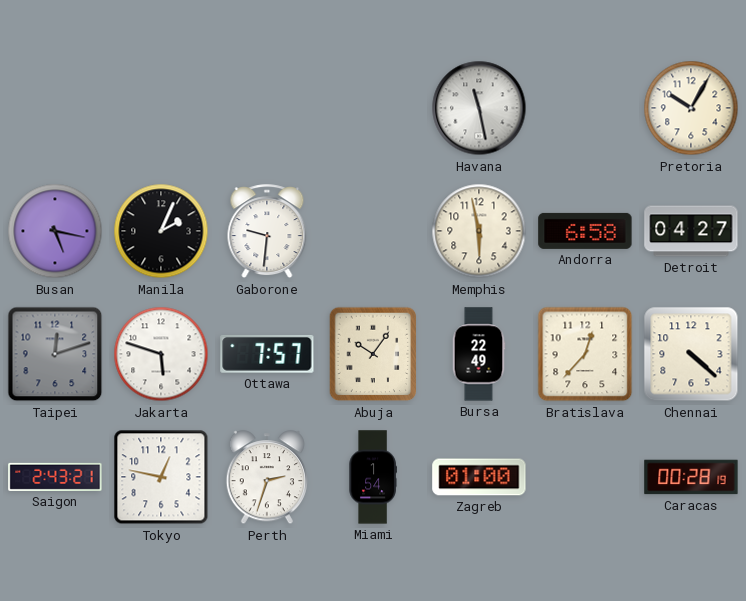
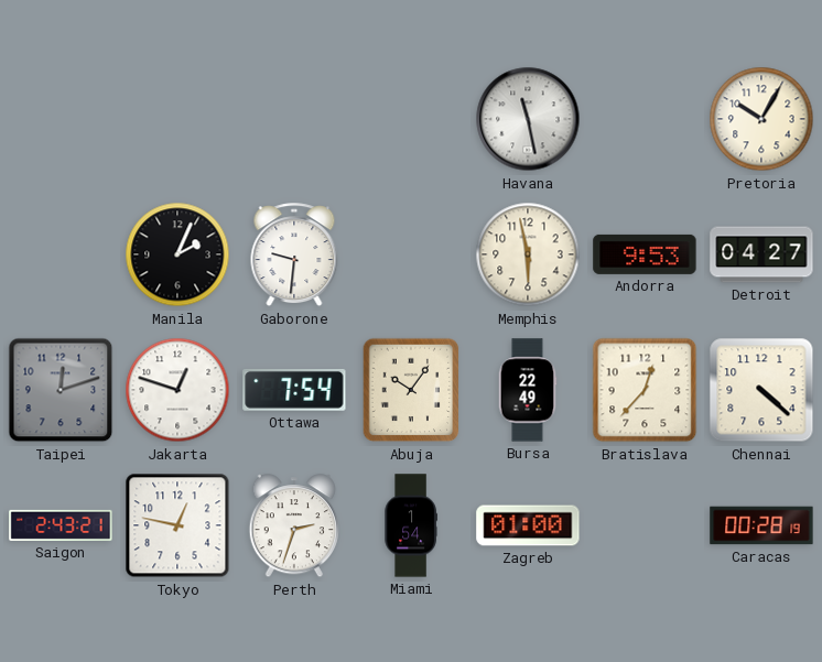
Busan: 5:17 -> none
Andorra: 6:58 -> 9:53
Jakarta: 5:48 -> 12:48
Ottawa: 7:57 -> 7:54
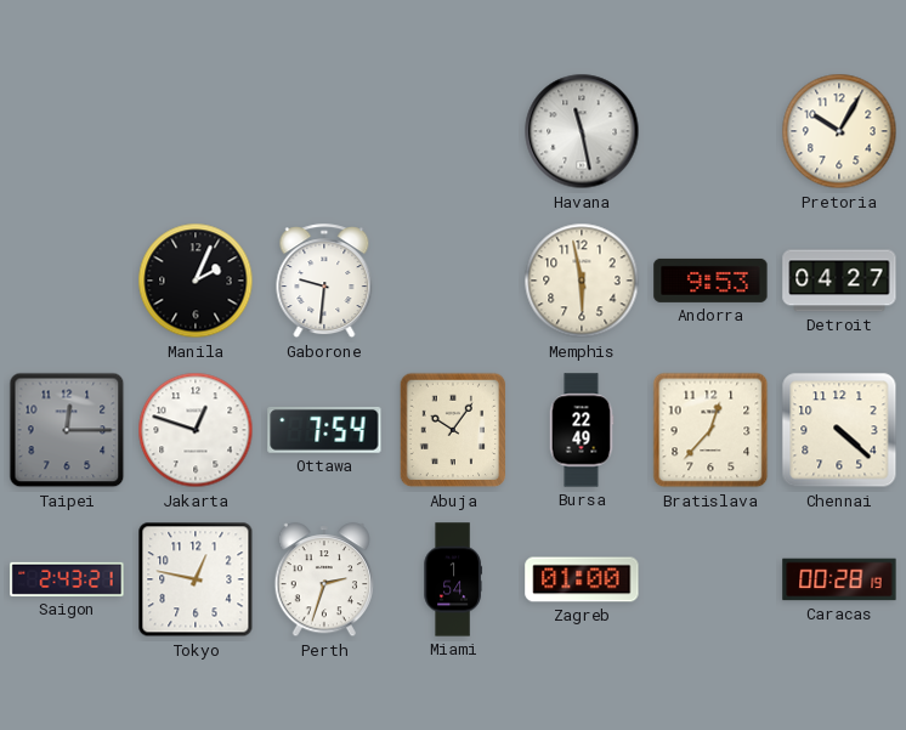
Taipei: 12:12 -> 12:15
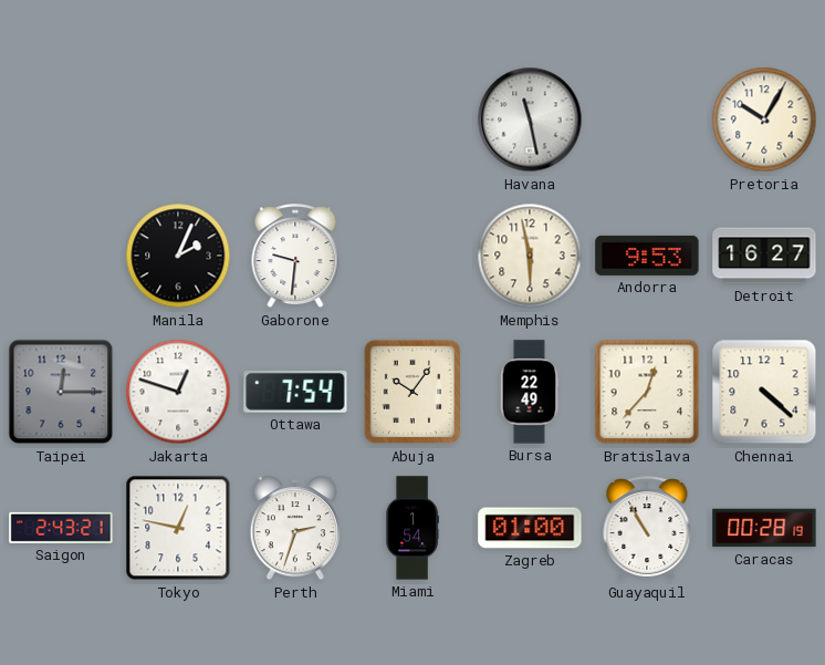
Detroit: 04:27 -> 16:27
Guayaquil: none -> 10:55
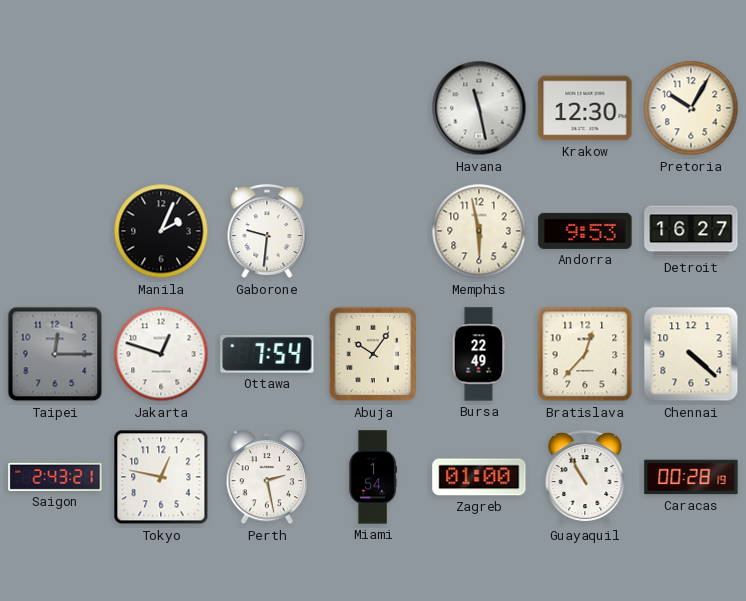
Krakow: none -> 12:30
Perth: 2:33 -> 2:28
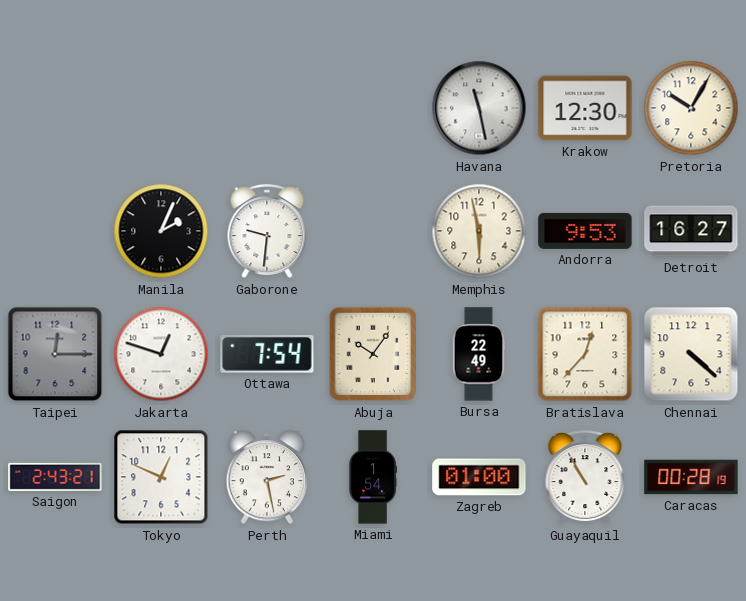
Tokyo: 12:47 -> 12:49
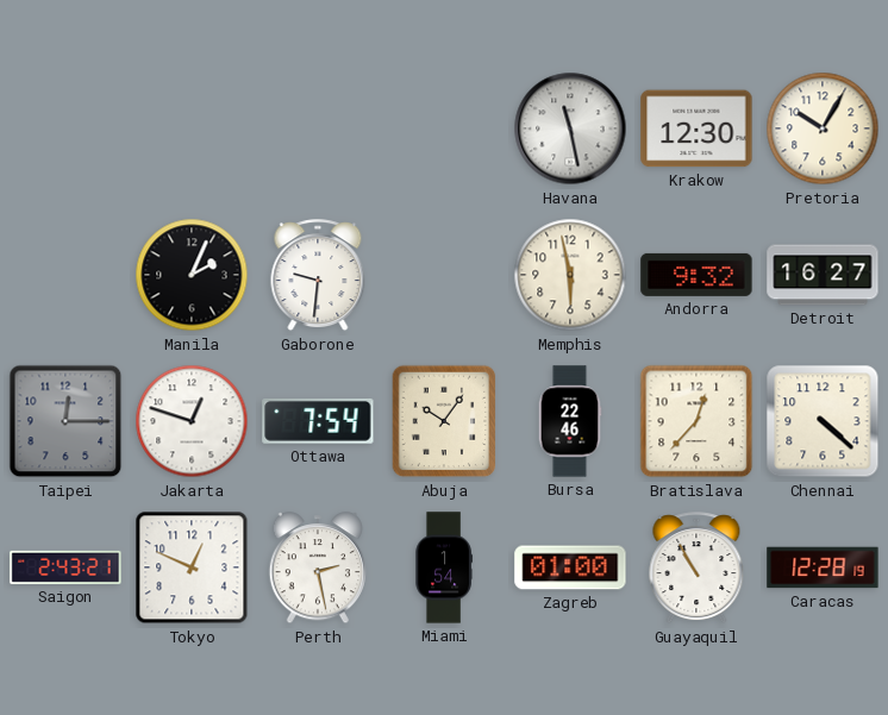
Andorra: 9:53 -> 9:32
Bursa: 22:49 -> 22:46
Caracas: 00:28 -> 12:28
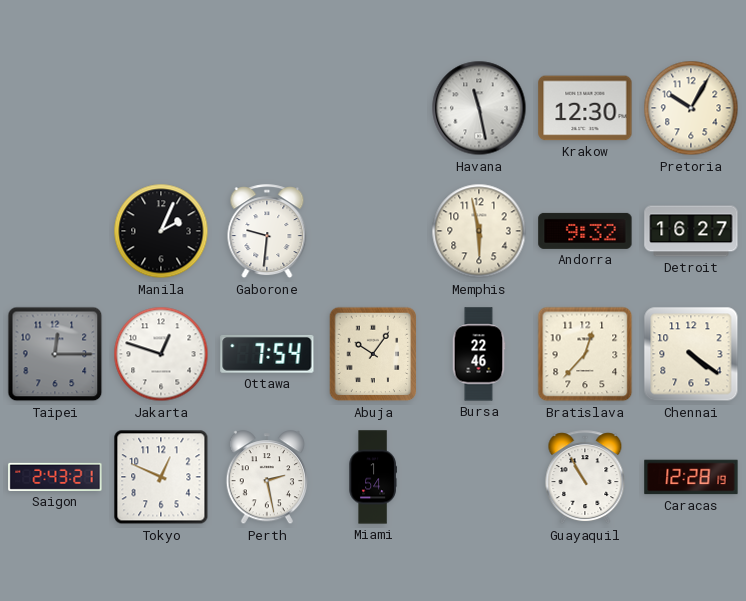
Chennai: 4:22 -> 4:21
Zagreb: 01:00 -> none
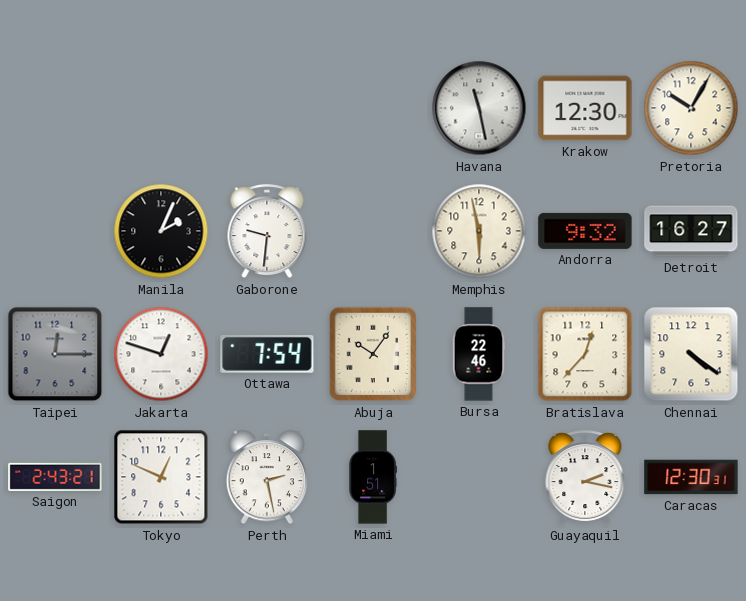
Miami: 1:54 -> 1:51
Guayaquil: 10:55 -> 2:17
Caracas: 12:28 -> 12:30
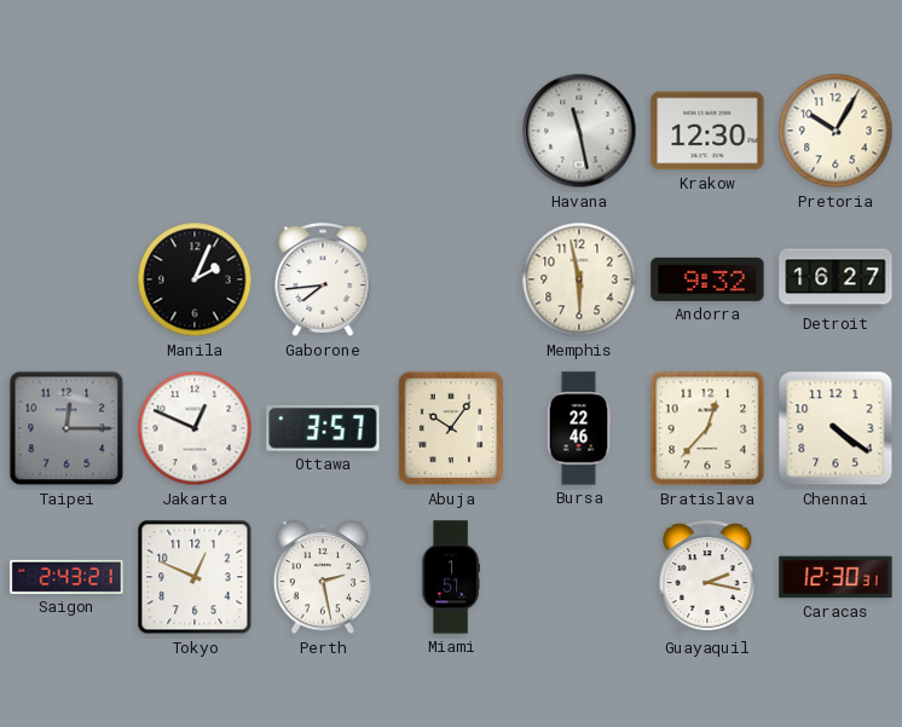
Gaborone: 9:31 -> 7:44
Jakarta: 12:48 -> 12:49
Ottawa: 7:54 -> 3:57
